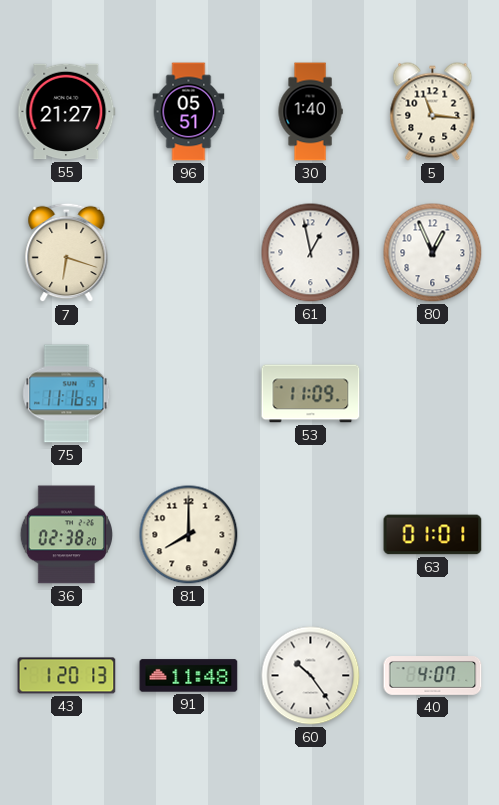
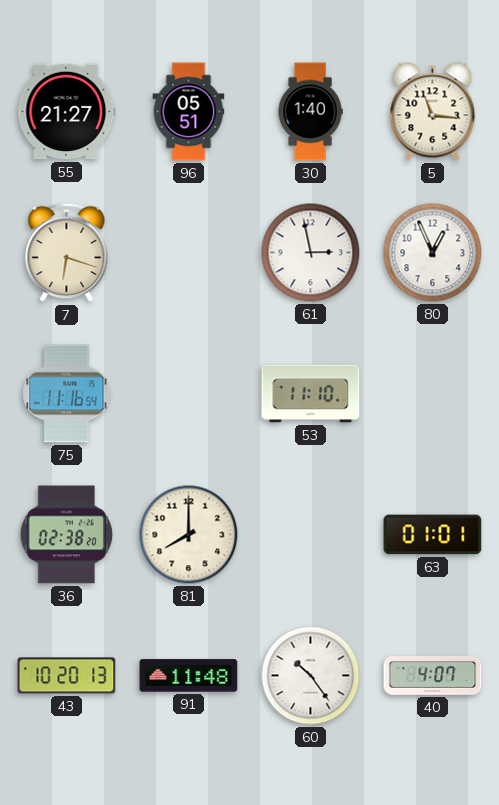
61: 12:58 -> 2:58
53: 11:09 -> 11:10
43: 1:20 -> 10:20
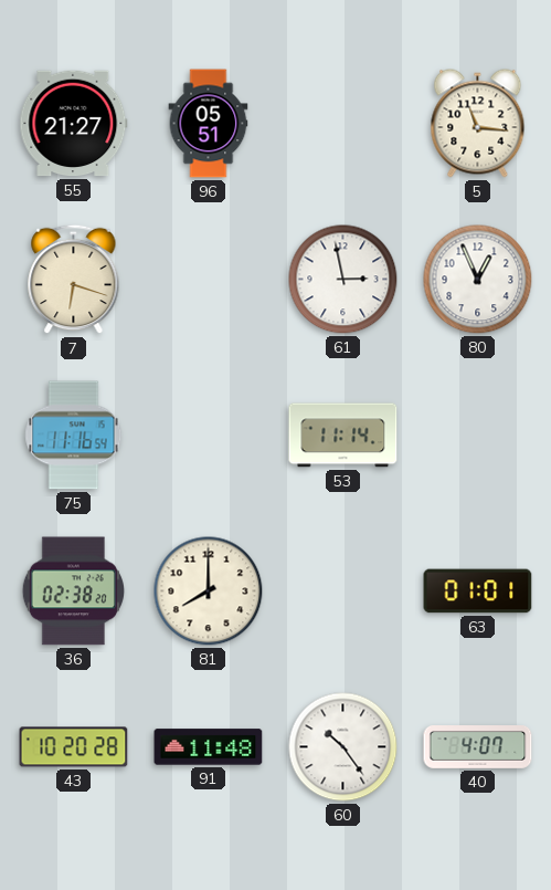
30: 1:40 -> none
53: 11:10 -> 11:14
43: 10:20:13 -> 10:20:28
